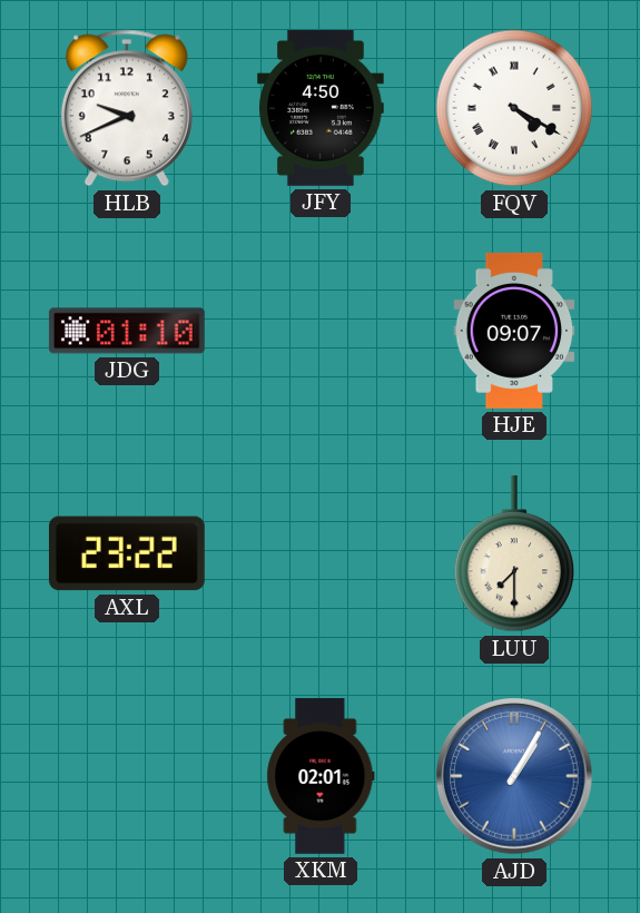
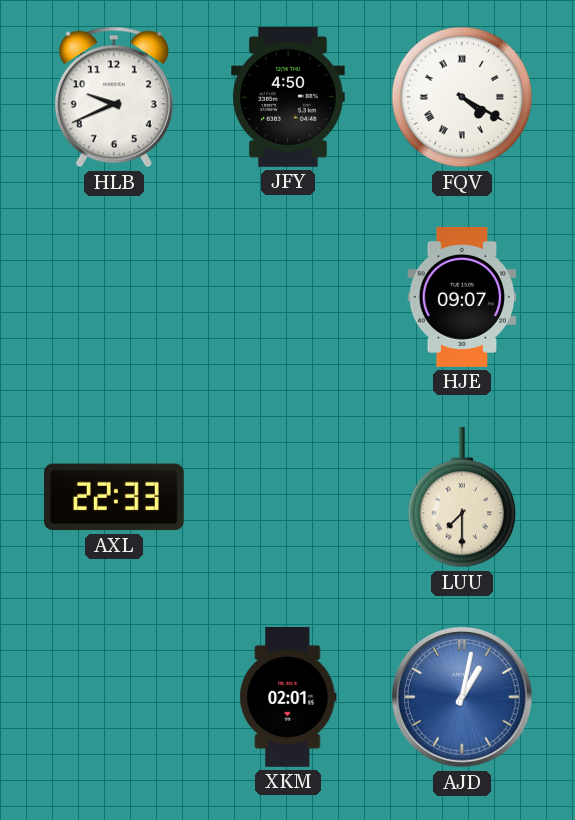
JDG: 01:10 -> none
AXL: 23:22 -> 22:33
AJD: 1:05 -> 1:02
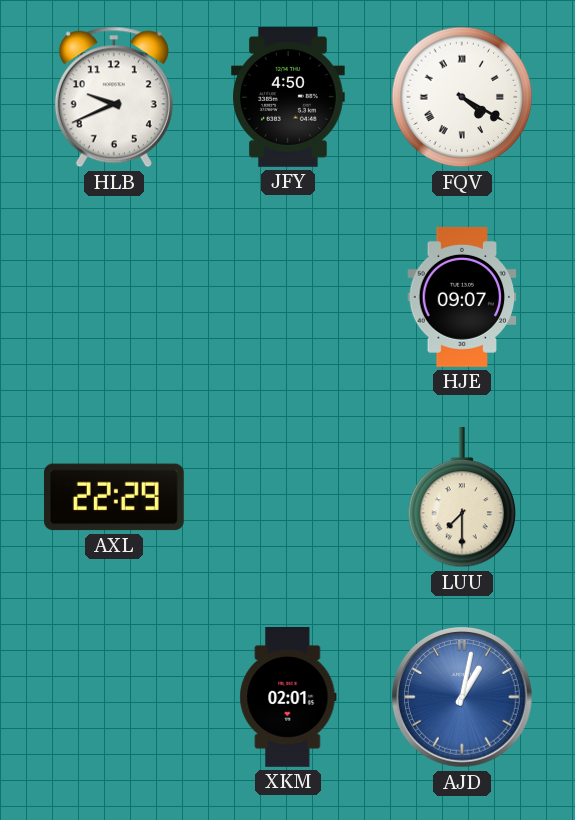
AXL: 22:33 -> 22:29
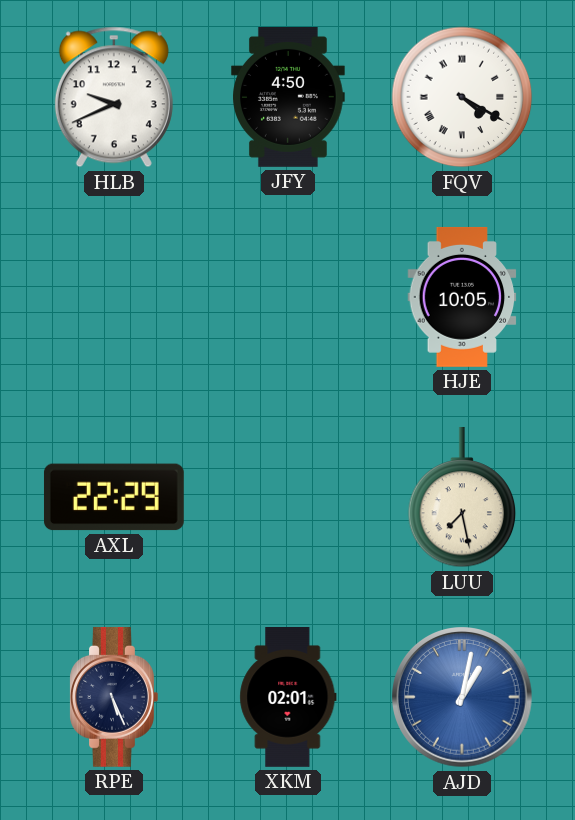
HJE: 09:07 -> 10:05
LUU: 7:30 -> 7:28
RPE: none -> 5:26
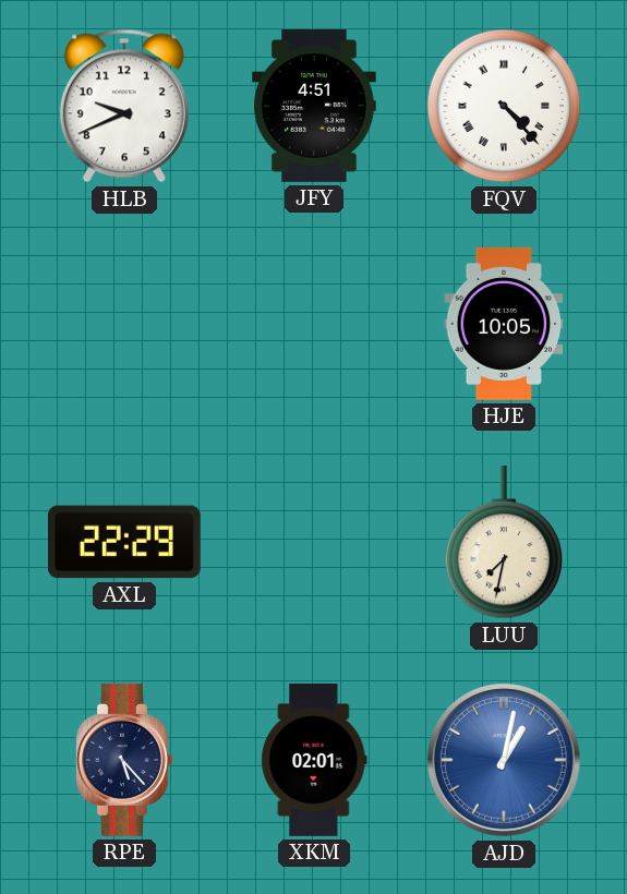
JFY: 4:50 -> 4:51
FQV: 4:20 -> 4:23
LUU: 7:28 -> 7:32
RPE: 5:26 -> 5:23
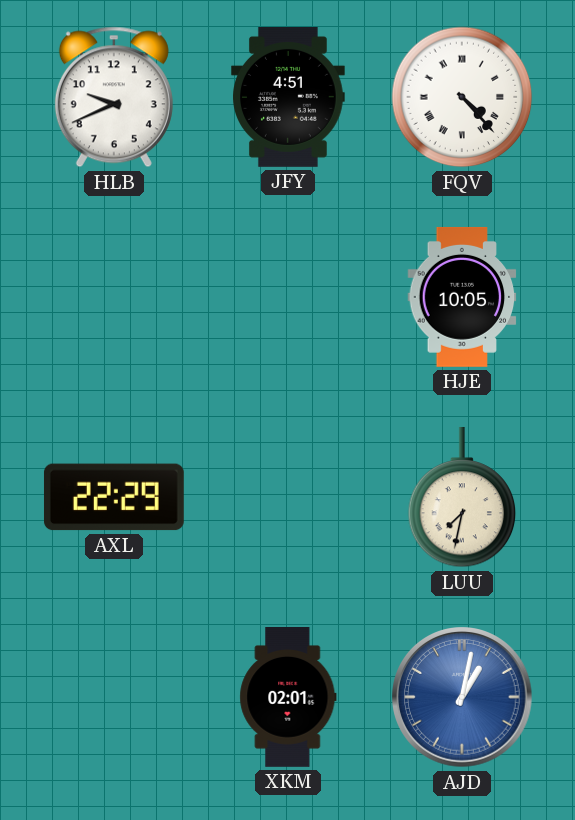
RPE: 5:23 -> none
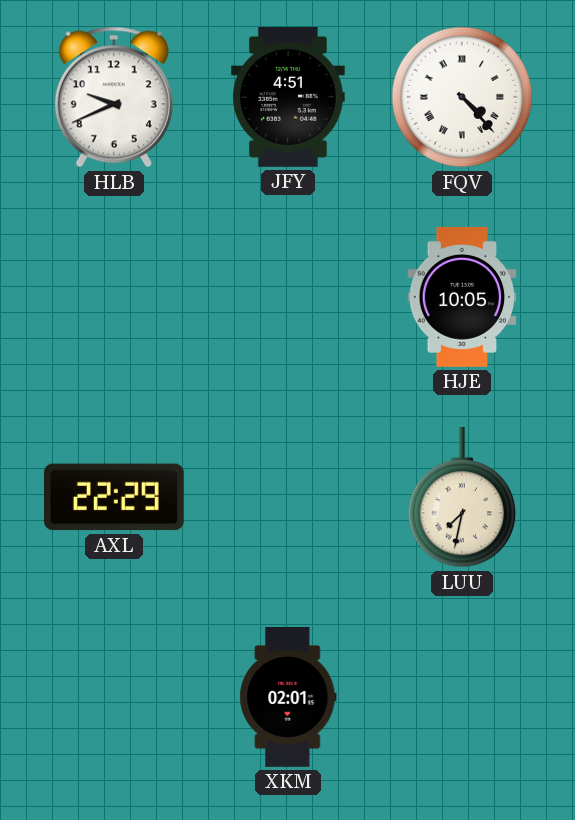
AJD: 1:02 -> none
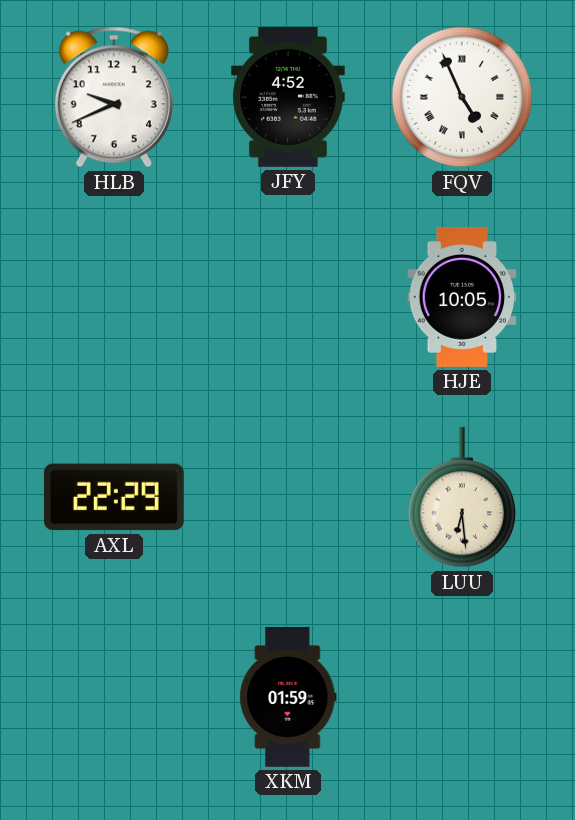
JFY: 4:51 -> 4:52
FQV: 4:23 -> 4:56
LUU: 7:32 -> 6:29
XKM: 02:01 -> 01:59
